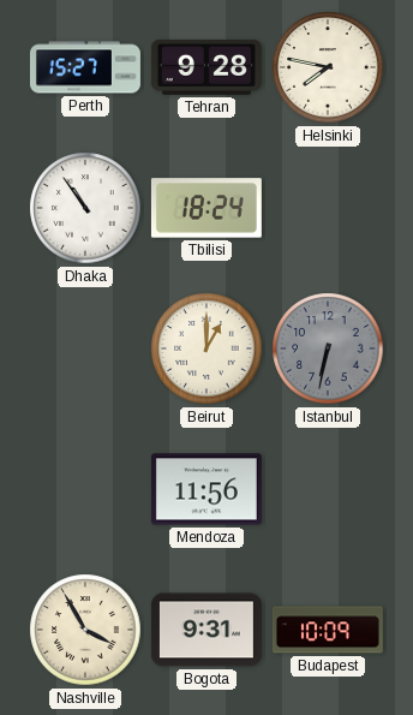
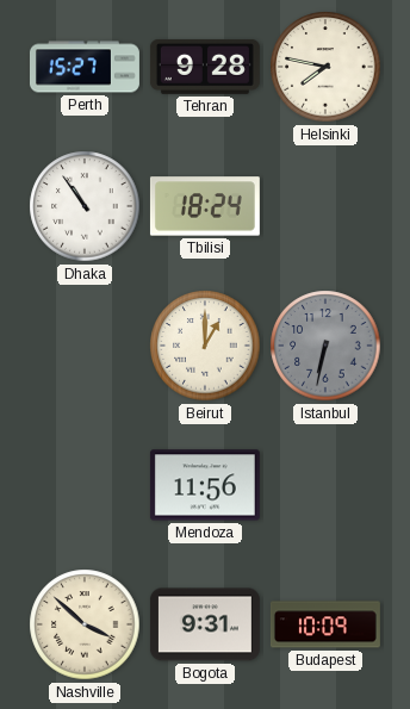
Nashville: 3:55 -> 3:52
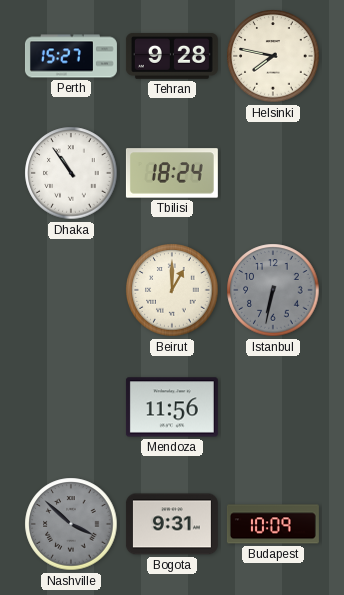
Nashville dial: cream -> grey
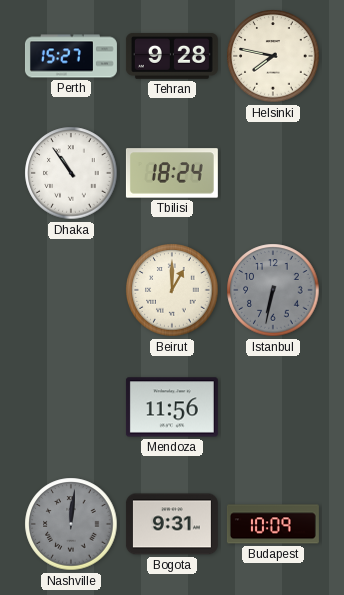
Nashville: 3:52 -> 12:01
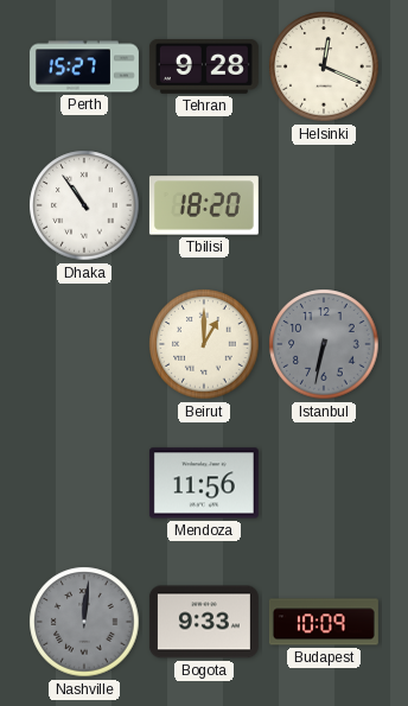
Helsinki: 7:47 -> 12:19
Tbilisi: 18:24 -> 18:20
Bogota: 9:31 -> 9:33
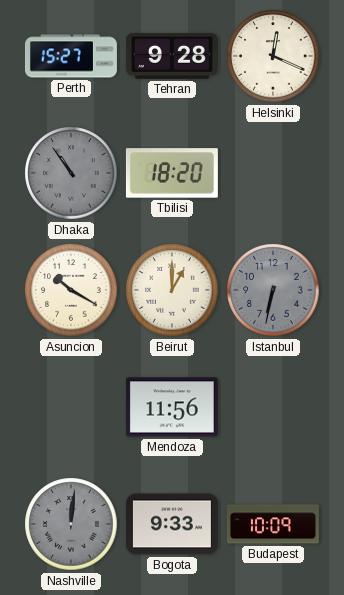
Dhaka dial: white -> grey
Asuncion: none -> 10:20
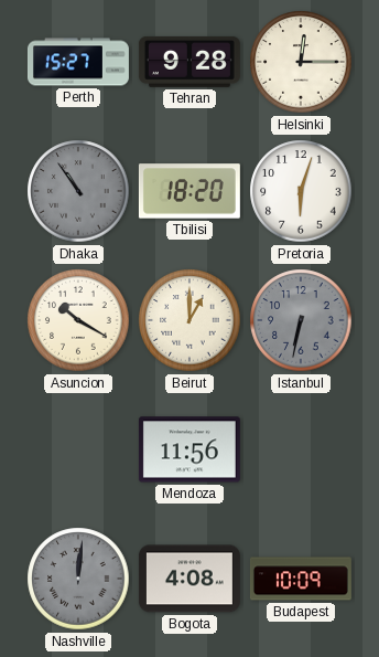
Helsinki: 12:19 -> 12:15
Pretoria: none -> 6:03
Bogota: 9:33 -> 4:08
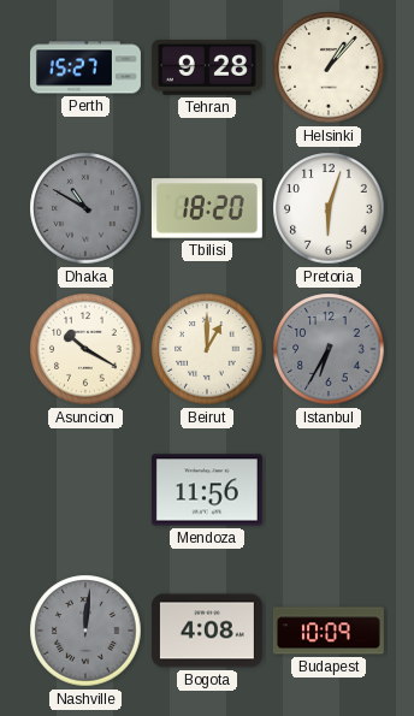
Helsinki: 12:15 -> 1:07
Dhaka: 10:54 -> 10:50
Istanbul: 6:32 -> 6:35
